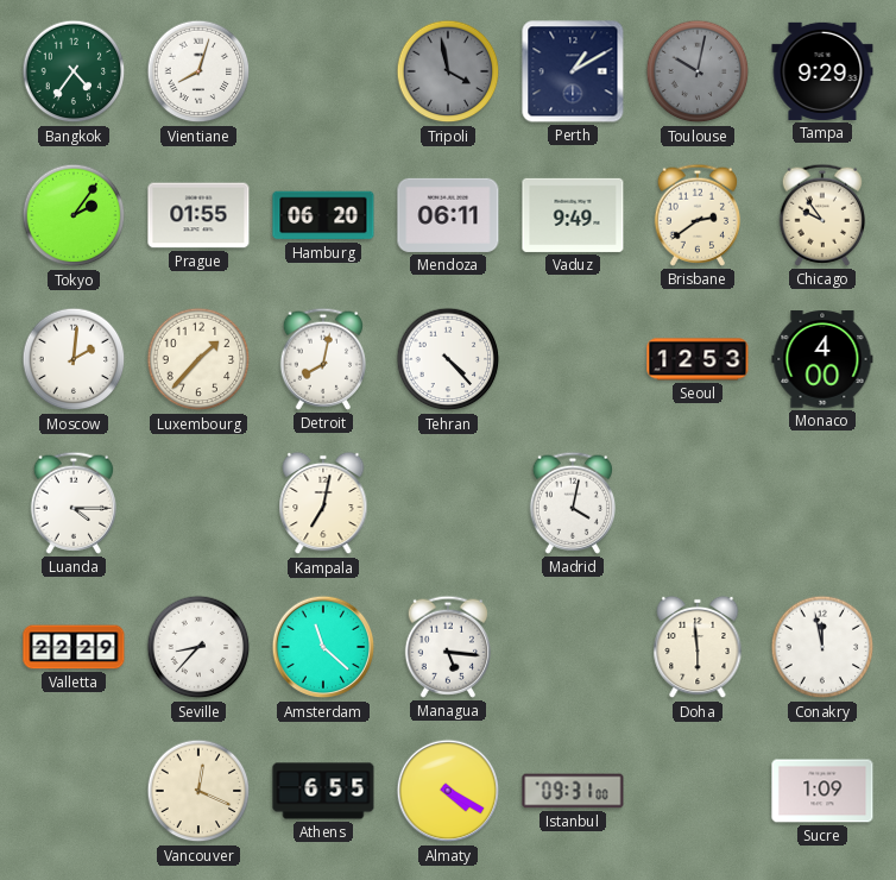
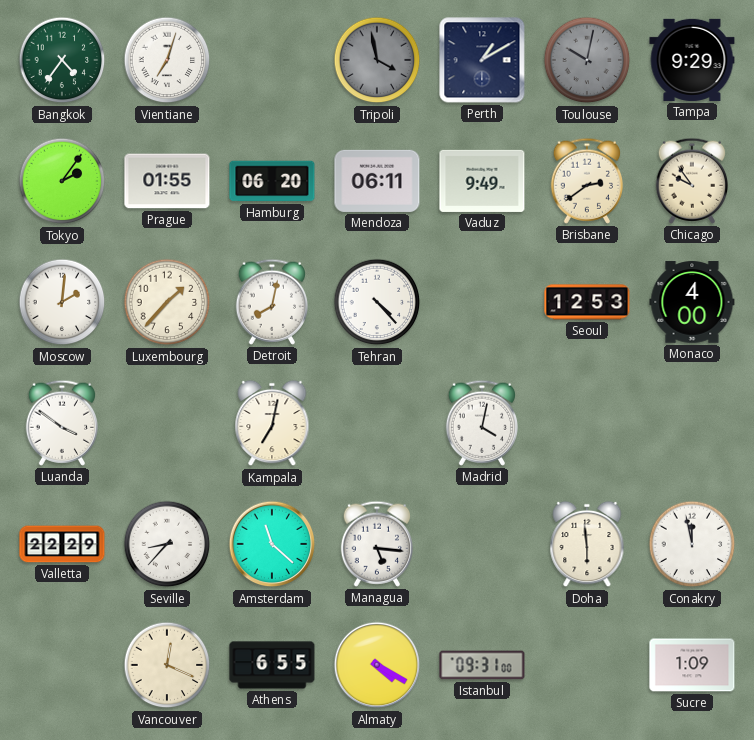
Vientiane: 8:03 -> 7:03
Luanda: 4:15 -> 3:51
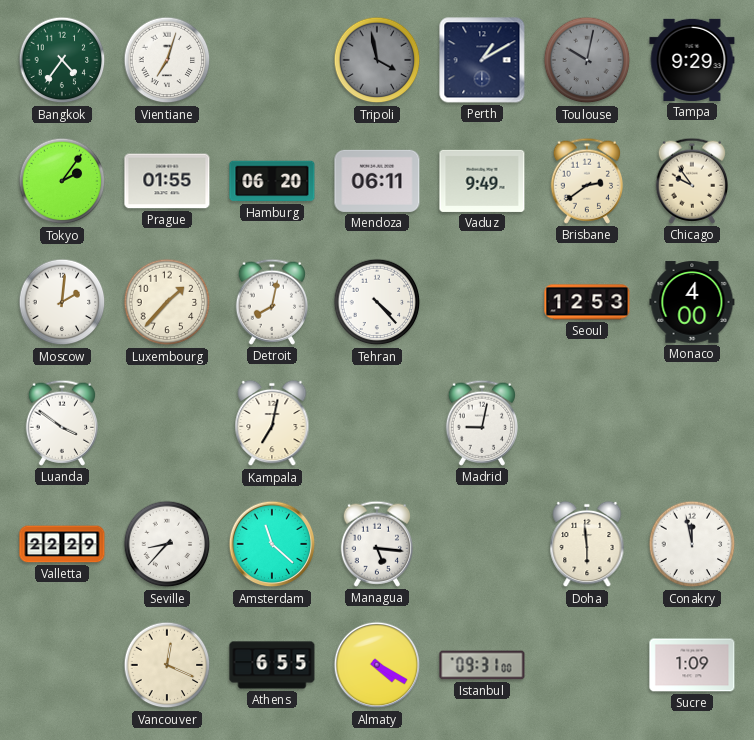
Madrid: 4:02 -> 9:02
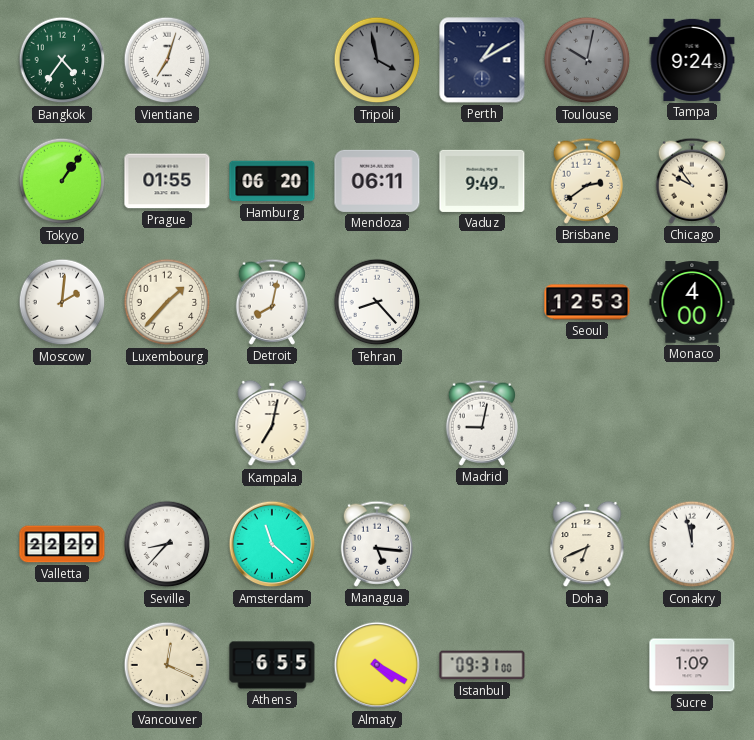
Tampa: 9:29 -> 9:24
Tokyo: 2:06 -> 1:06
Tehran: 4:23 -> 8:23
Luanda: 3:51 -> none
Doha: 5:59 -> 6:41
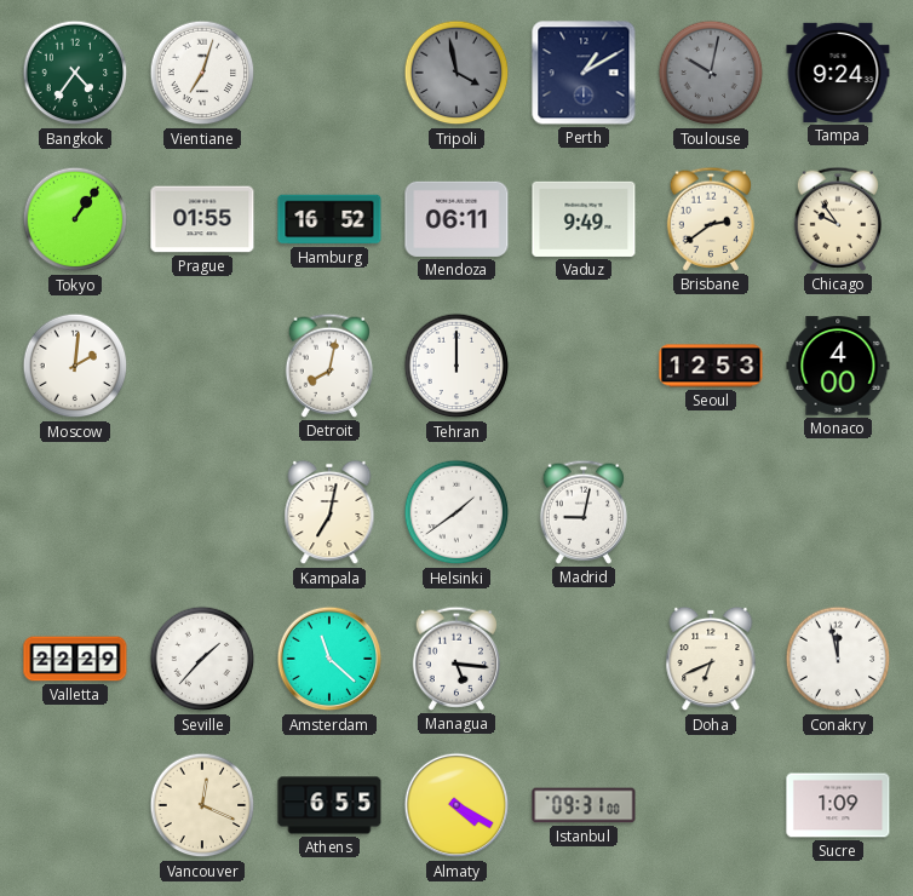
Hamburg: 06:20 -> 16:52
Luxembourg: 1:37 -> none
Tehran: 8:23 -> 12:00
Helsinki: none -> 1:39
Seville: 8:37 -> 1:37
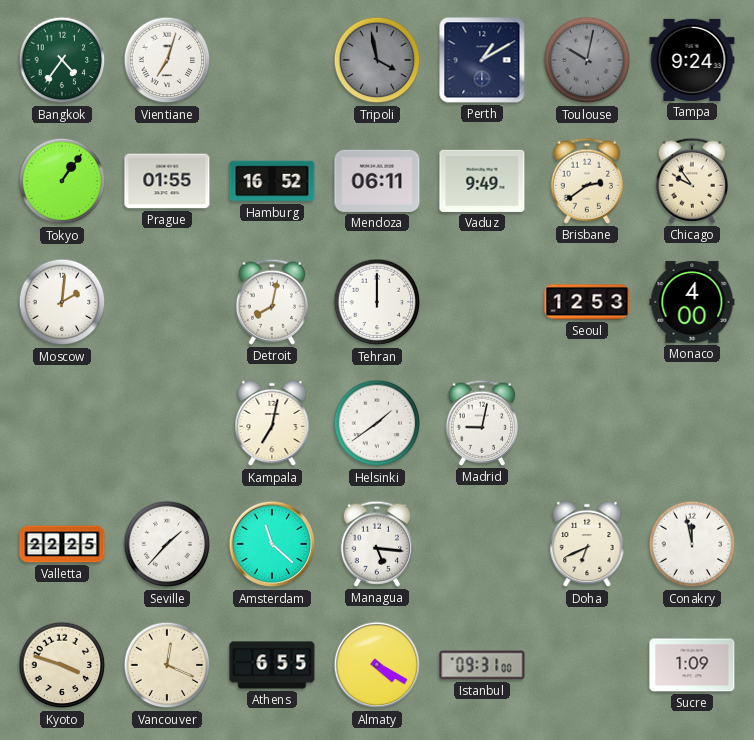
Valletta: 22:29 -> 22:25
Kyoto: none -> 3:48
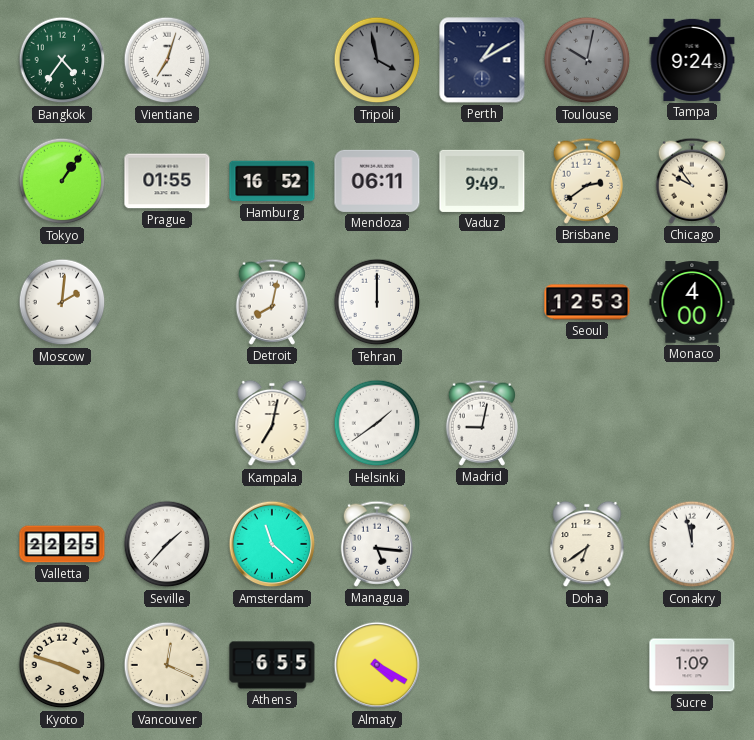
Doha: 6:41 -> 6:39
Istanbul: 09:31 -> none
